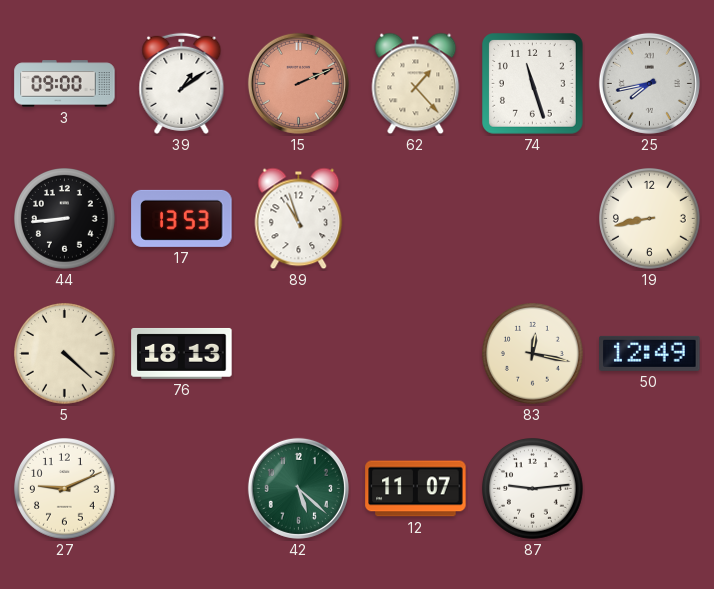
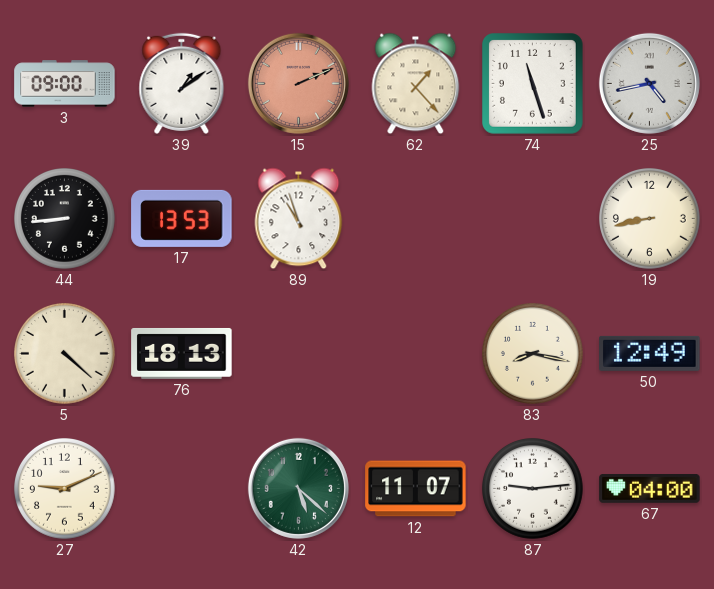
25: 7:43 -> 4:43
83: 12:17 -> 8:17
67: none -> 04:00
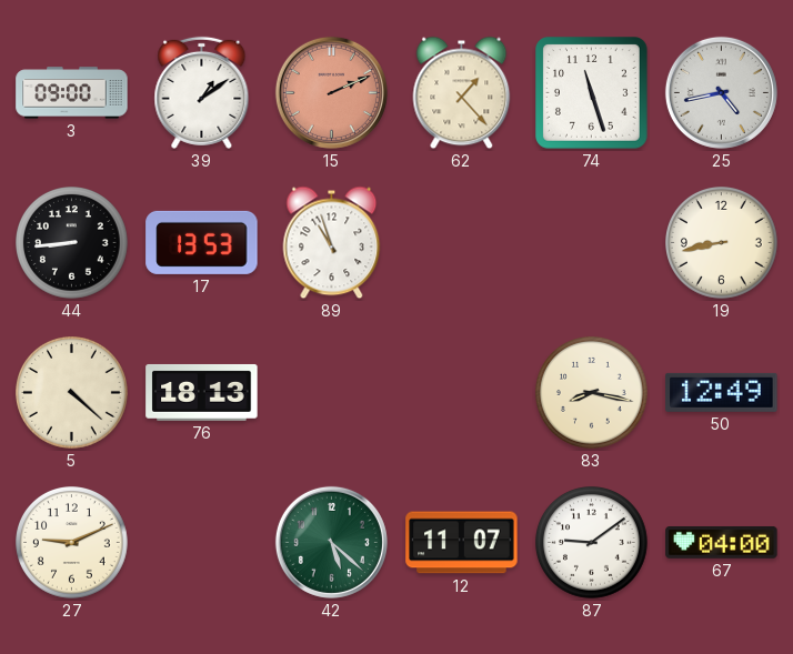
87: 9:14 -> 9:09
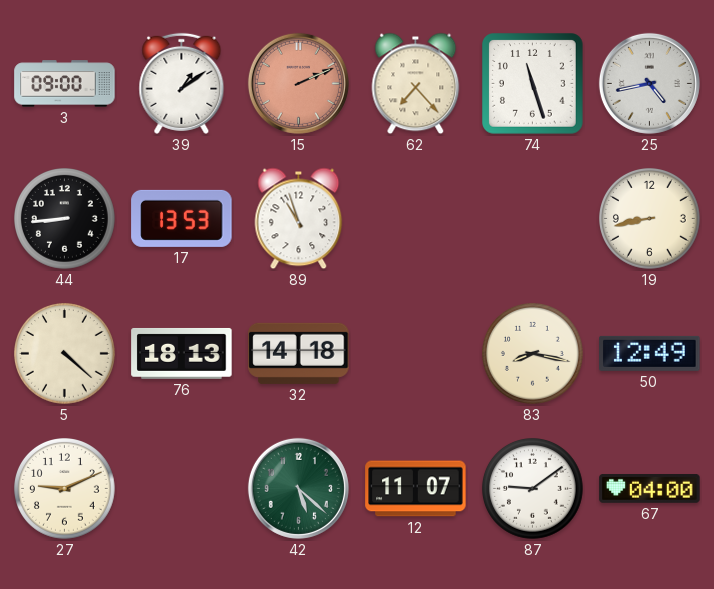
62: 1:23 -> 7:23
32: none -> 14:18
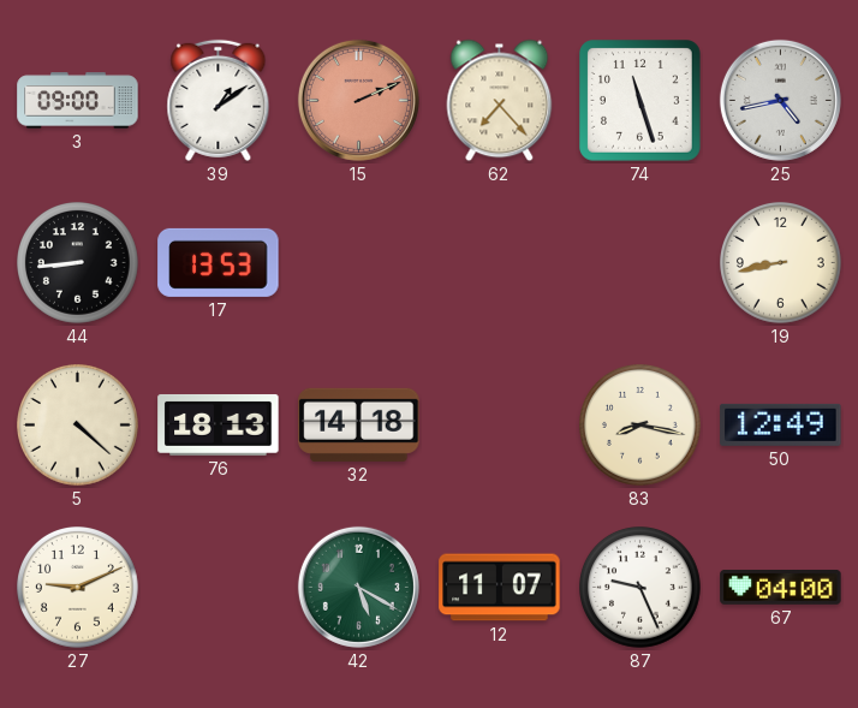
89: 10:57 -> none
42: 5:22 -> 5:20
87: 9:09 -> 9:26
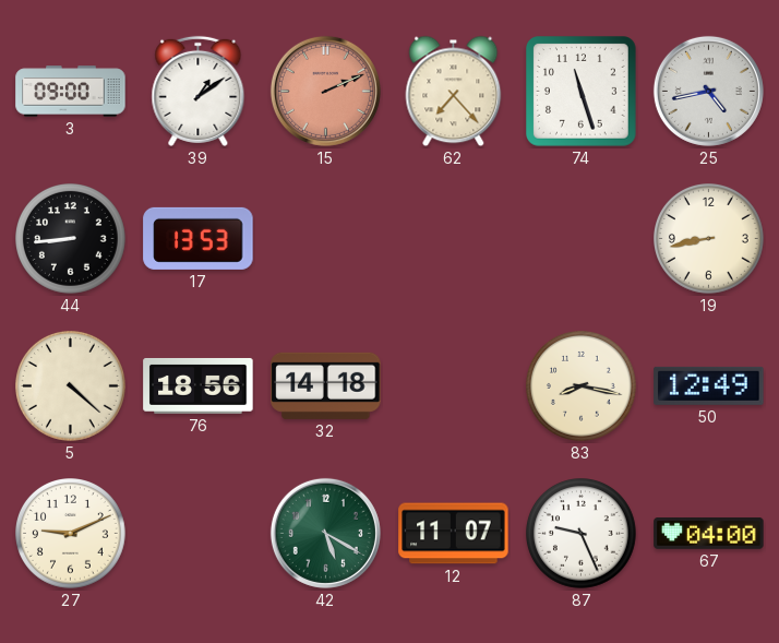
76: 18:13 -> 18:56
